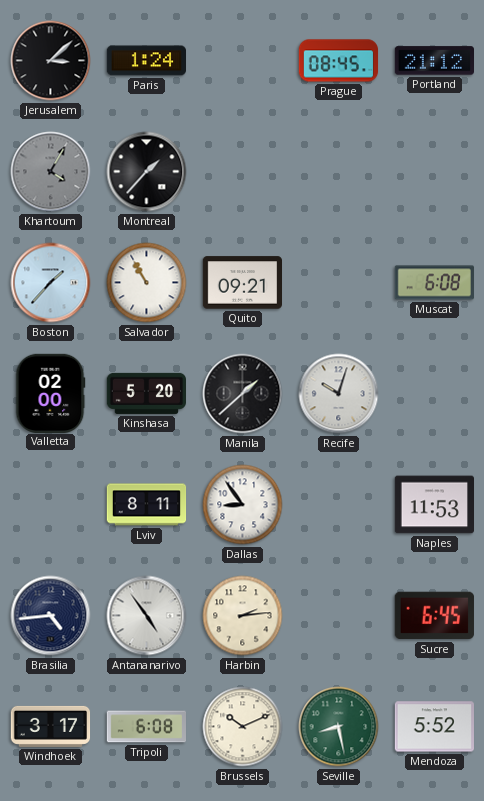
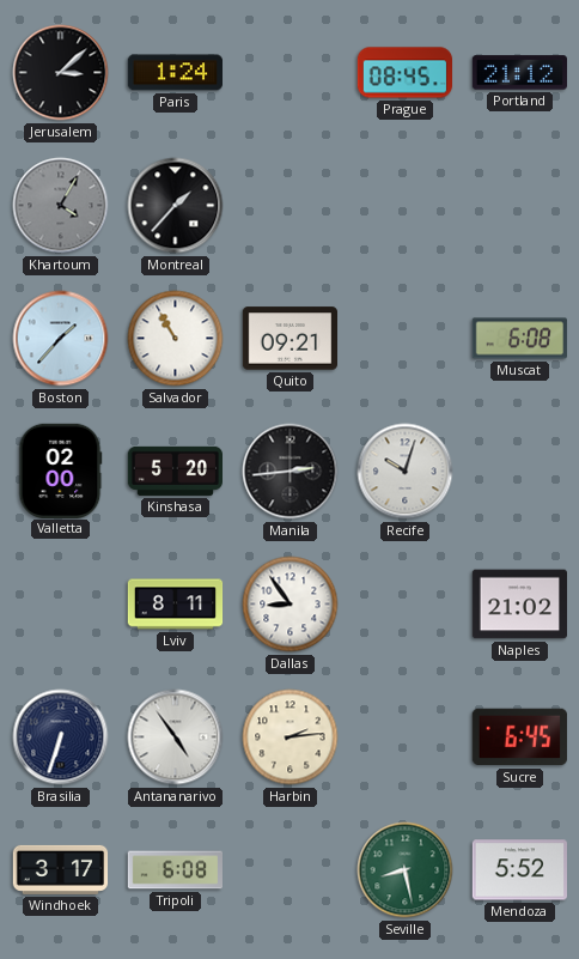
Manila: 1:38 -> 2:44
Naples: 11:53 -> 21:02
Brasilia: 4:44 -> 6:33
Brussels: 10:11 -> none
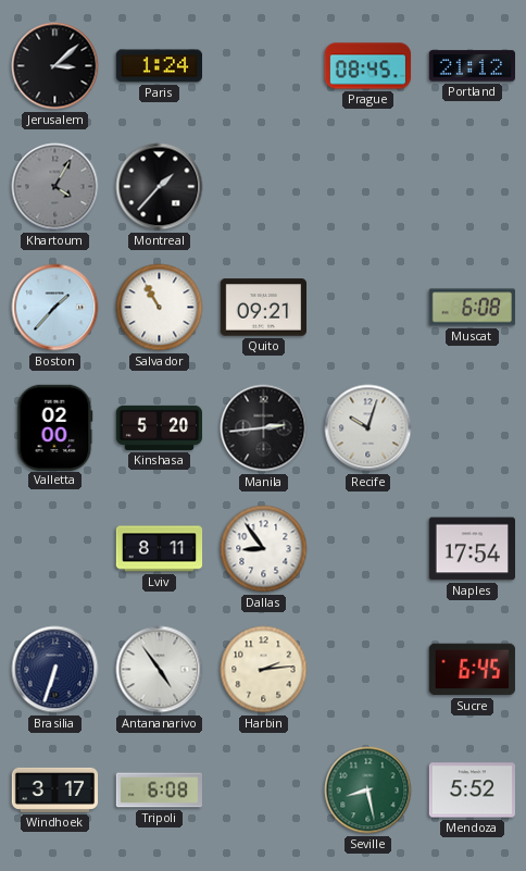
Naples: 21:02 -> 17:54
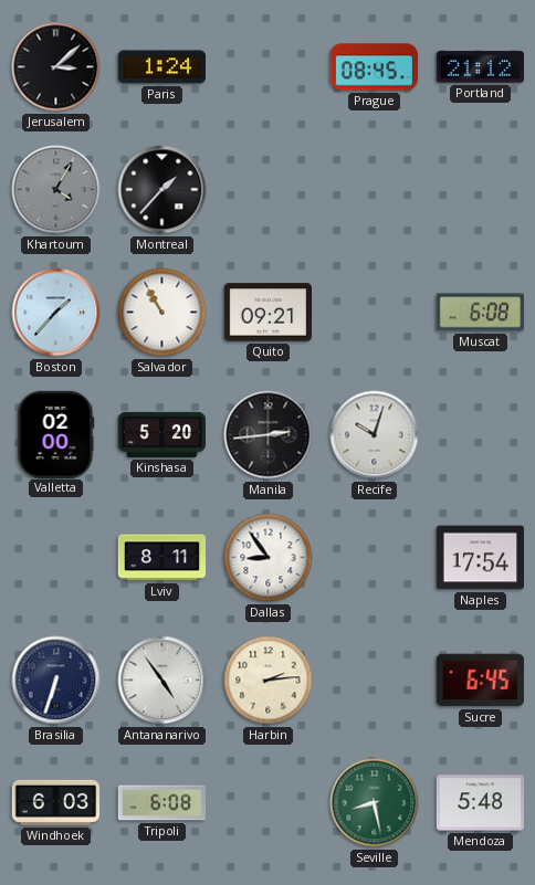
Windhoek: 3:17 -> 6:03
Mendoza: 5:52 -> 5:48
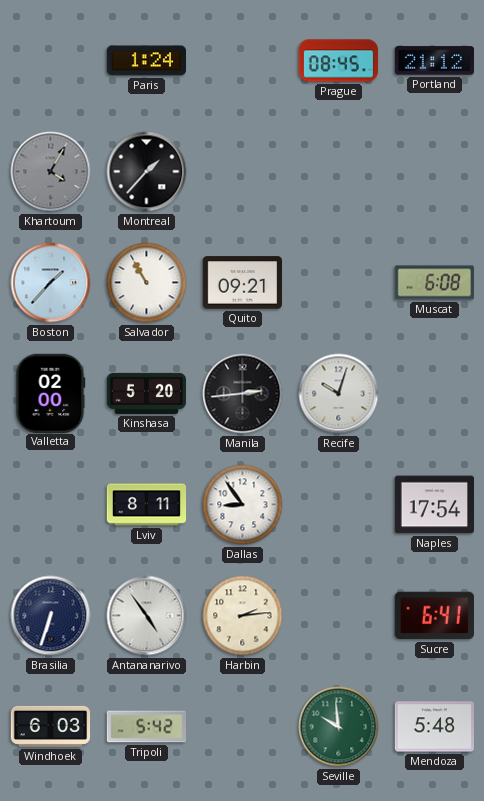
Jerusalem: 3:08 -> none
Sucre: 6:45 -> 6:41
Tripoli: 6:08 -> 5:42
Seville: 8:28 -> 9:59
